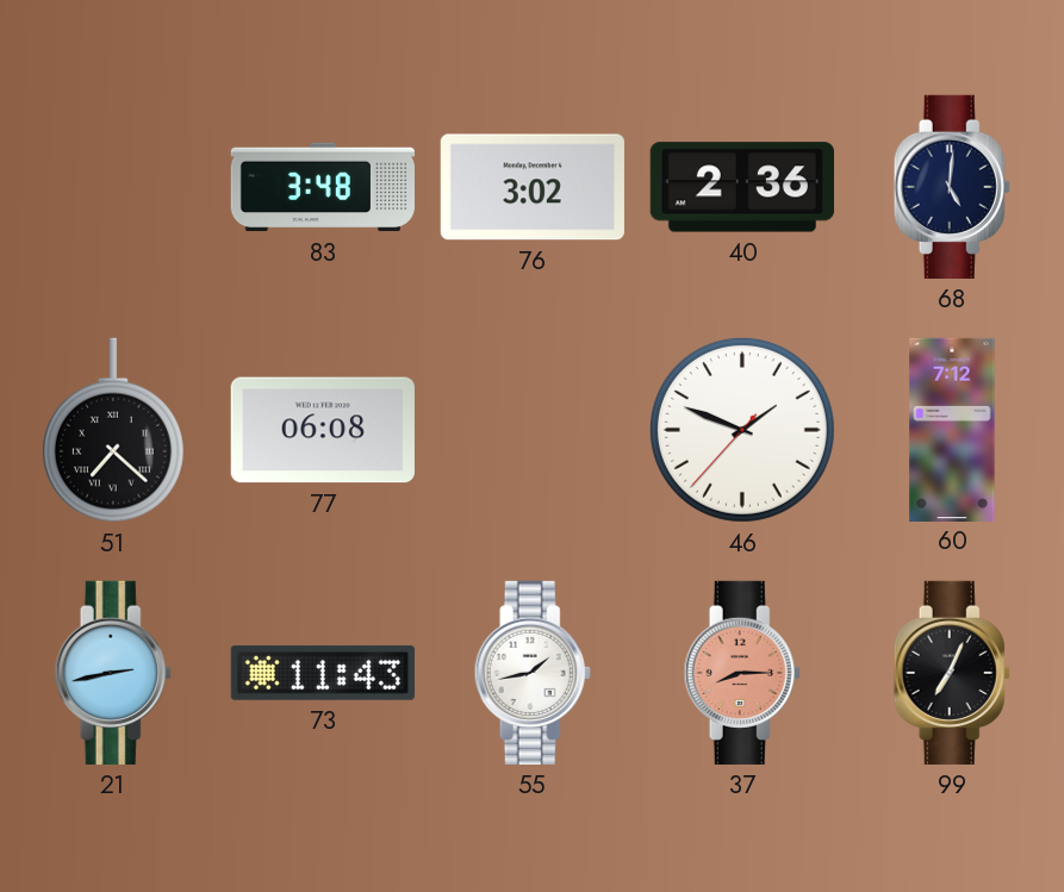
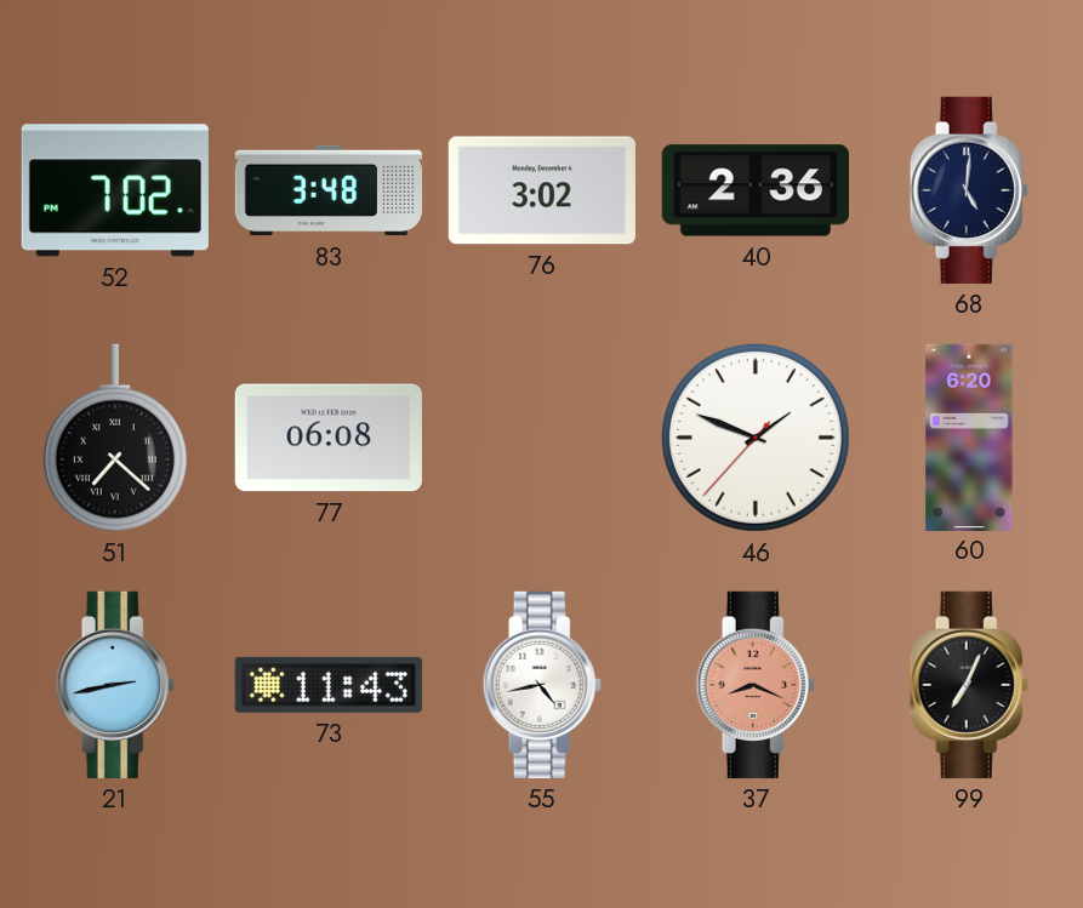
52: none -> 7:02
60: 7:12 -> 6:20
55: 1:43 -> 4:43
37: 8:15 -> 8:19
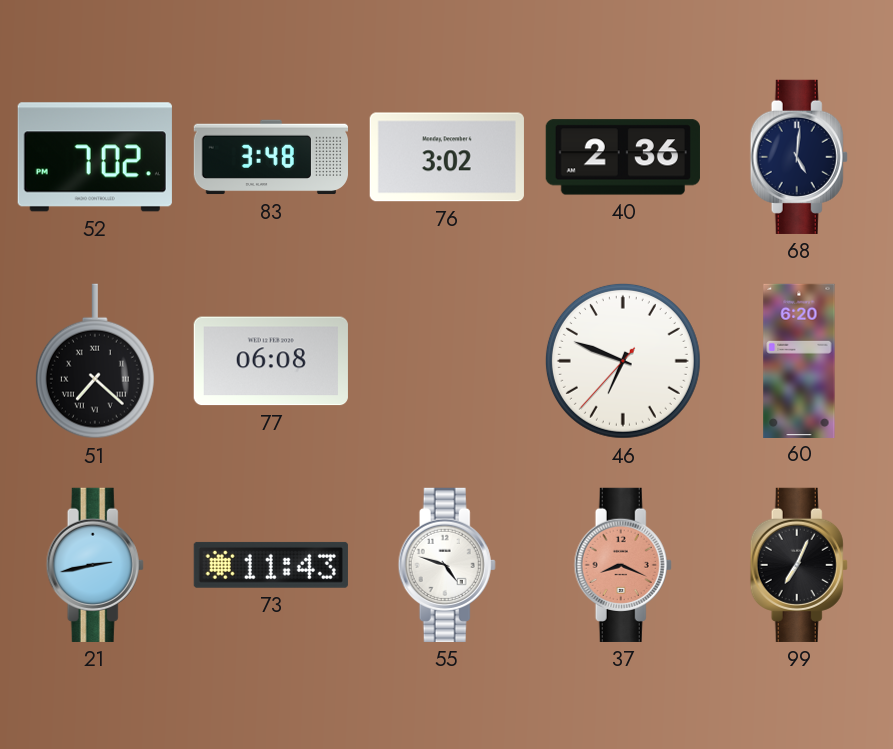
46: 1:48 -> 6:48
55: 4:43 -> 4:48
